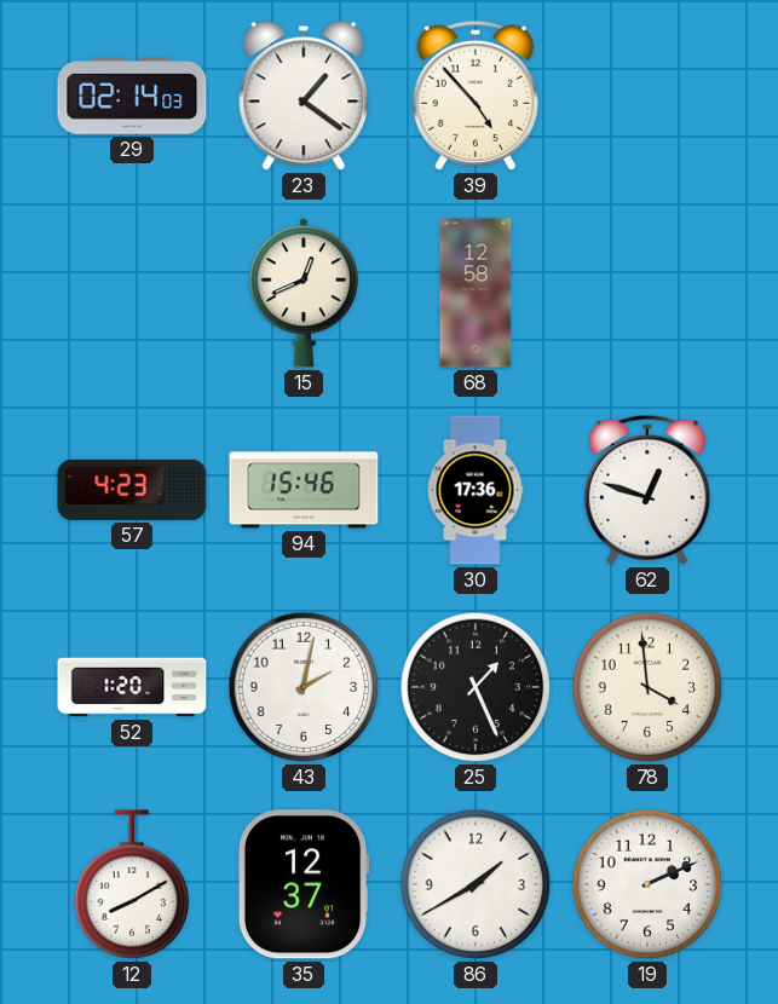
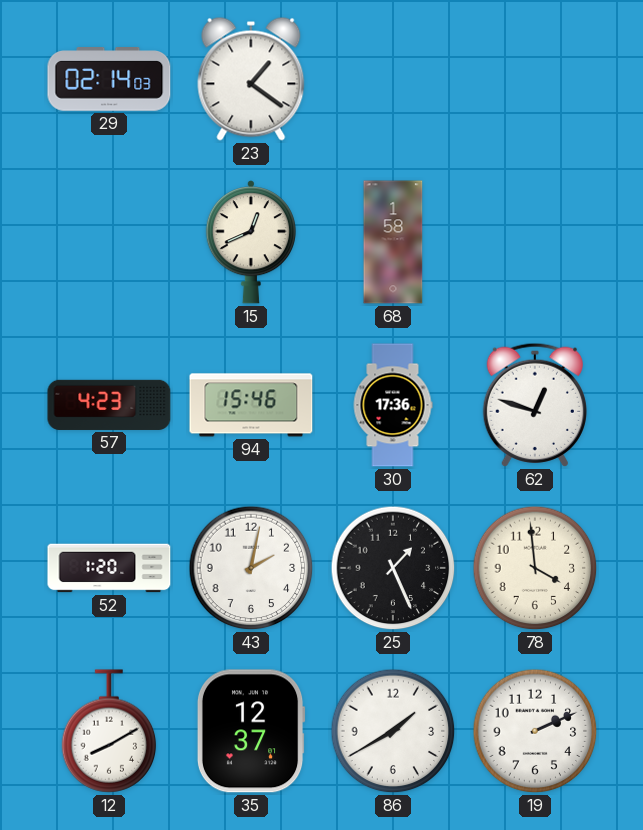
39: 4:53 -> none
68: 12:58 -> 1:58
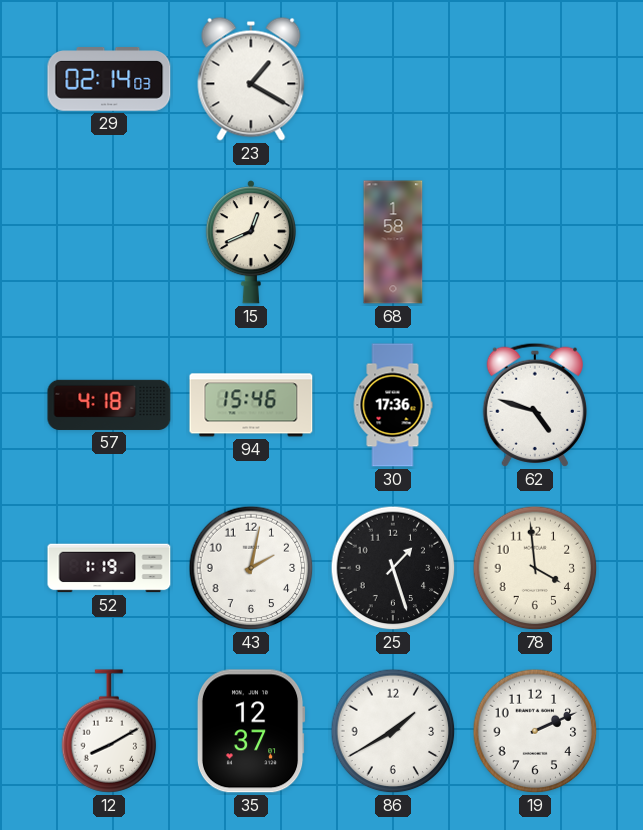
23: 1:21 -> 1:20
57: 4:23 -> 4:18
62: 12:48 -> 4:48
52: 1:20 -> 1:19
25: 1:26 -> 1:27
